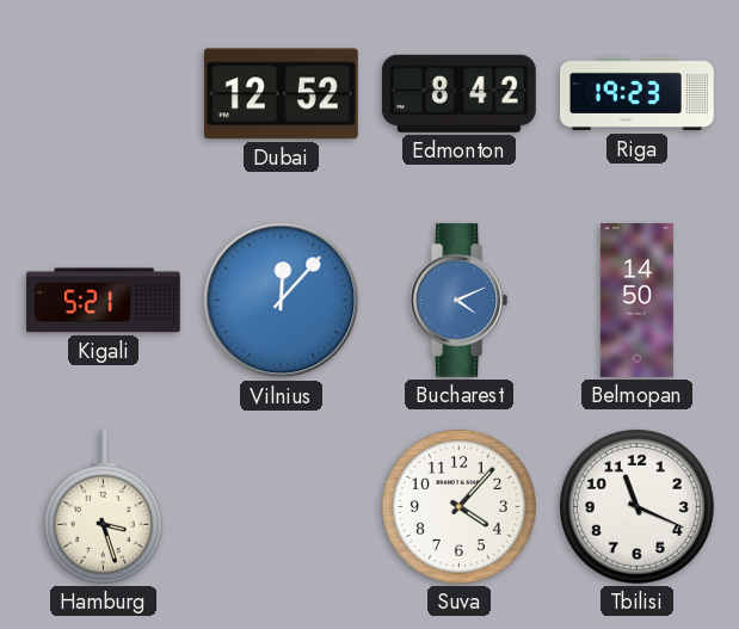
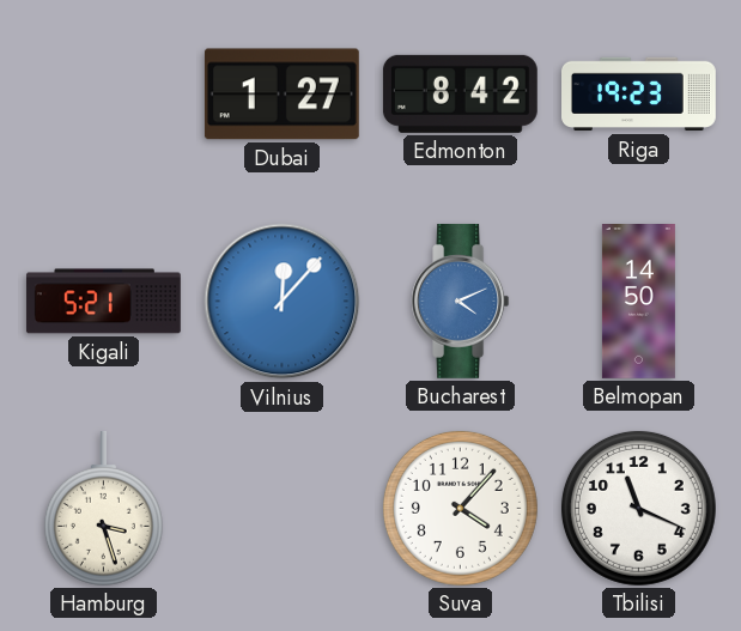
Dubai: 12:52 -> 1:27
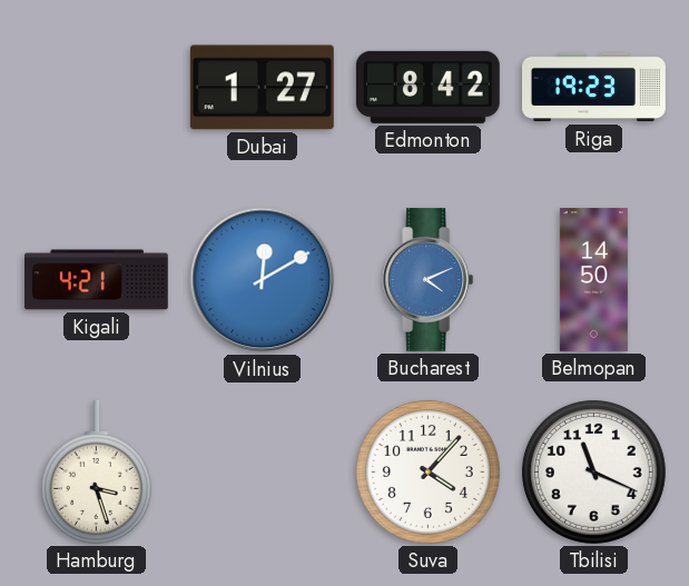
Kigali: 5:21 -> 4:21
Vilnius: 12:07 -> 12:10
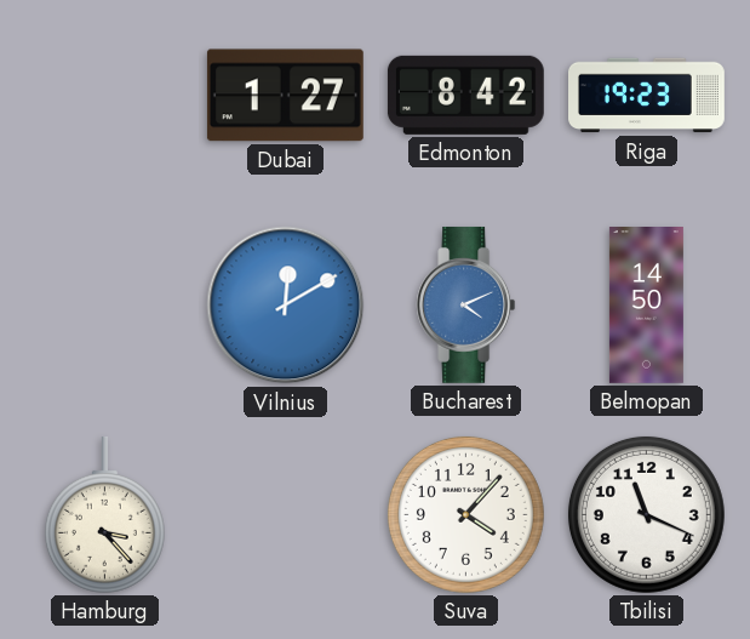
Kigali: 4:21 -> none
Hamburg: 3:27 -> 3:23
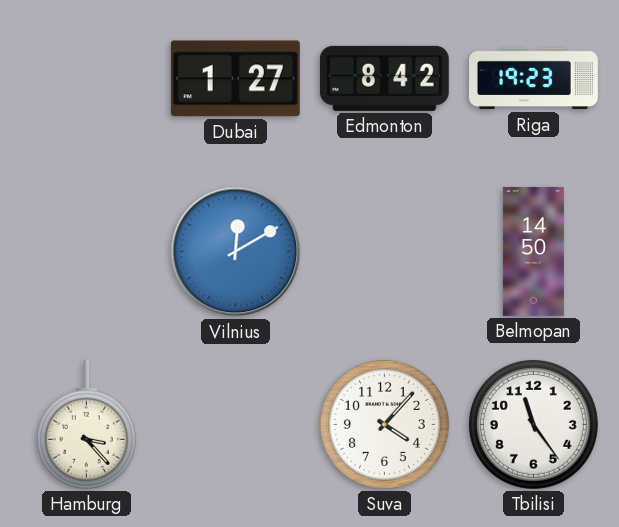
Bucharest: 4:11 -> none
Tbilisi: 11:19 -> 11:24
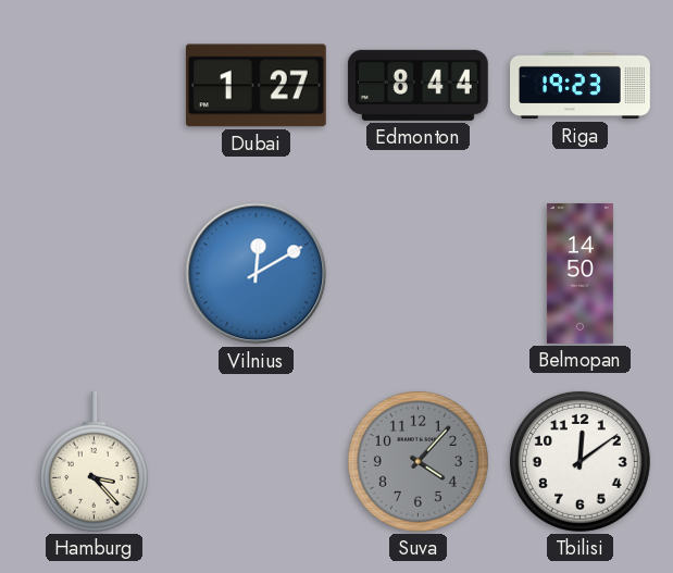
Edmonton: 8:42 -> 8:44
Suva dial: white -> grey
Tbilisi: 11:24 -> 12:09
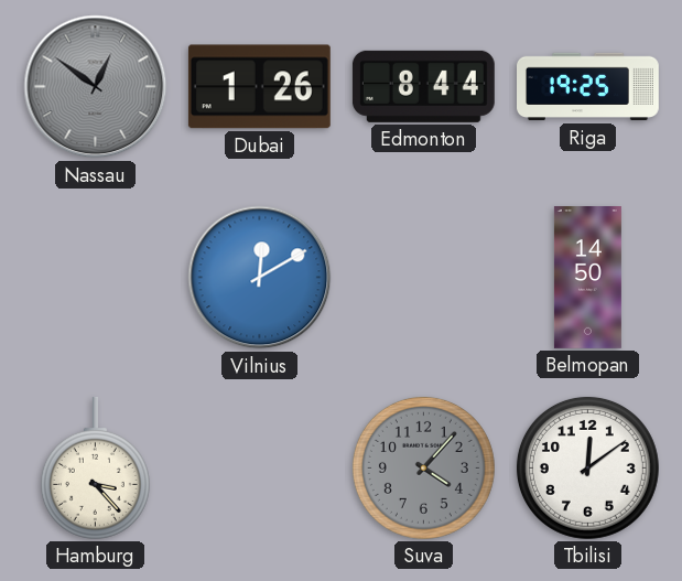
Nassau: none -> 12:51
Dubai: 1:27 -> 1:26
Riga: 19:23 -> 19:25
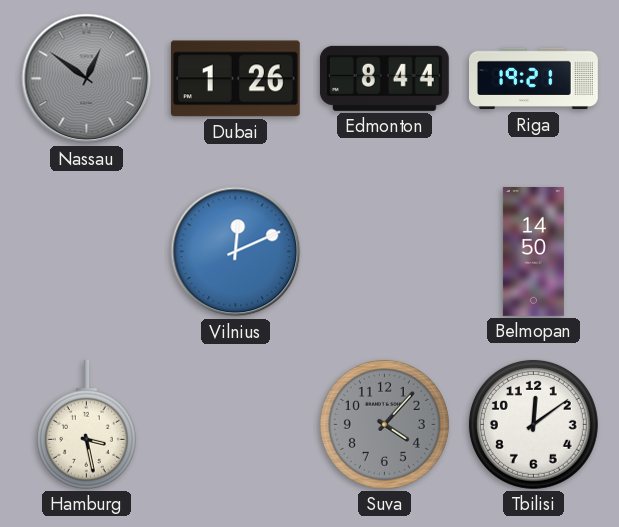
Riga: 19:25 -> 19:21
Vilnius: 12:10 -> 12:11
Hamburg: 3:23 -> 3:28
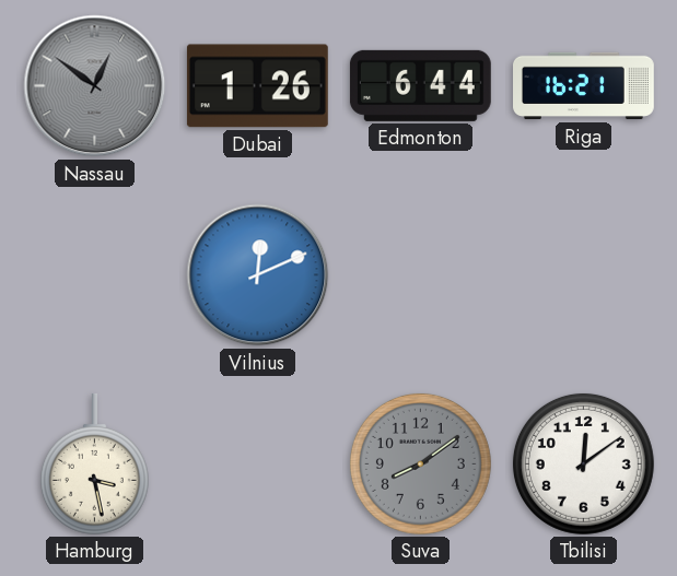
Edmonton: 8:44 -> 6:44
Riga: 19:21 -> 16:21
Belmopan: 14:50 -> none
Suva: 4:07 -> 8:09
